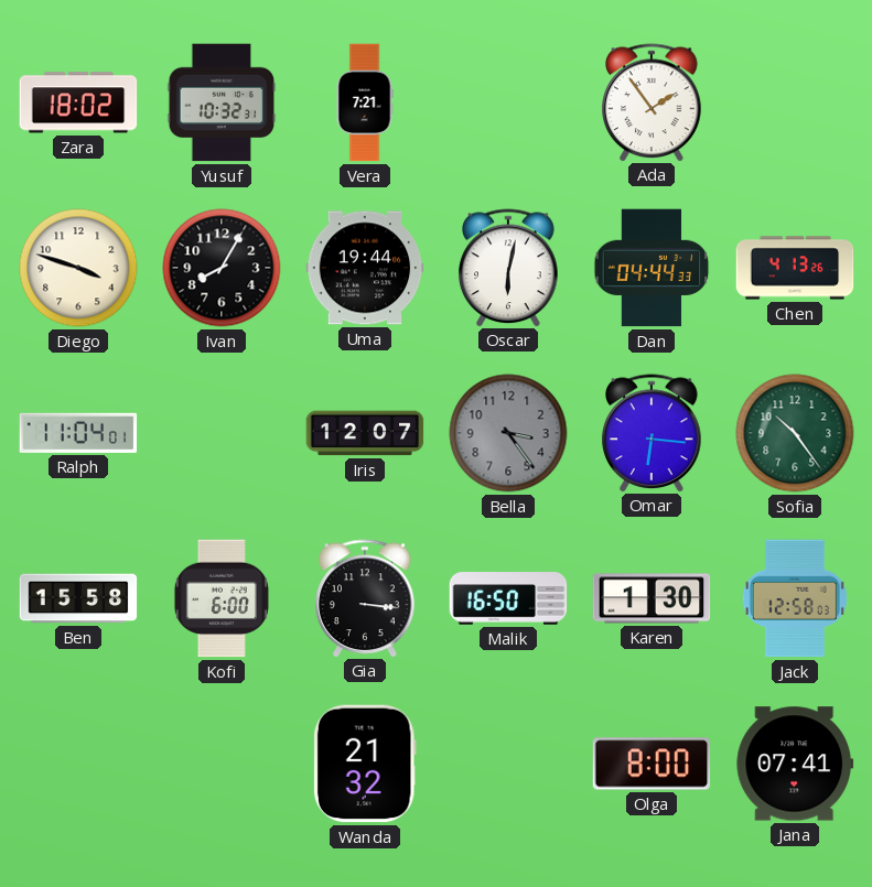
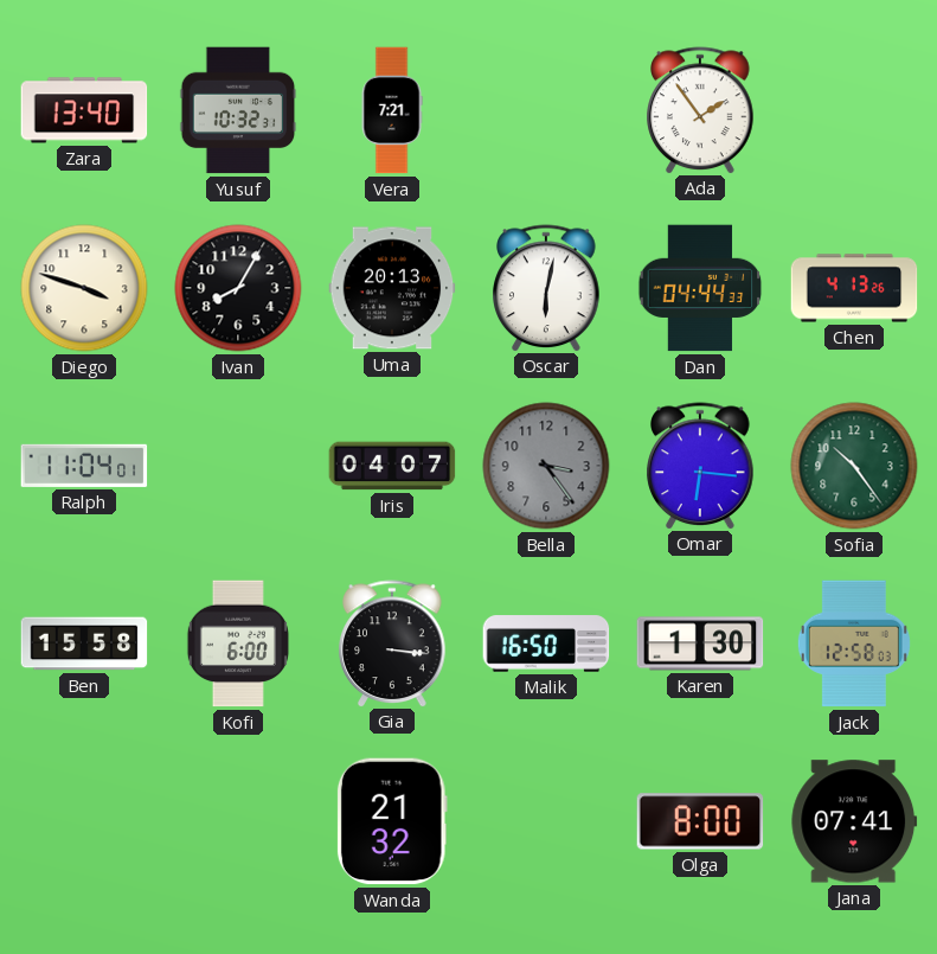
Zara: 18:02 -> 13:40
Uma: 19:44 -> 20:13
Iris: 12:07 -> 04:07
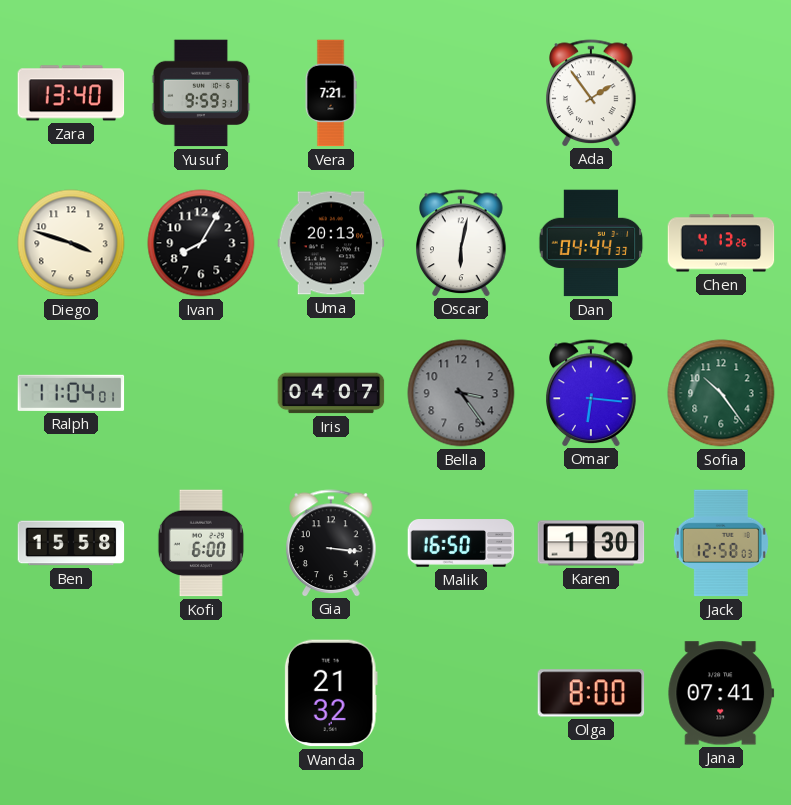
Yusuf: 10:32 -> 9:59
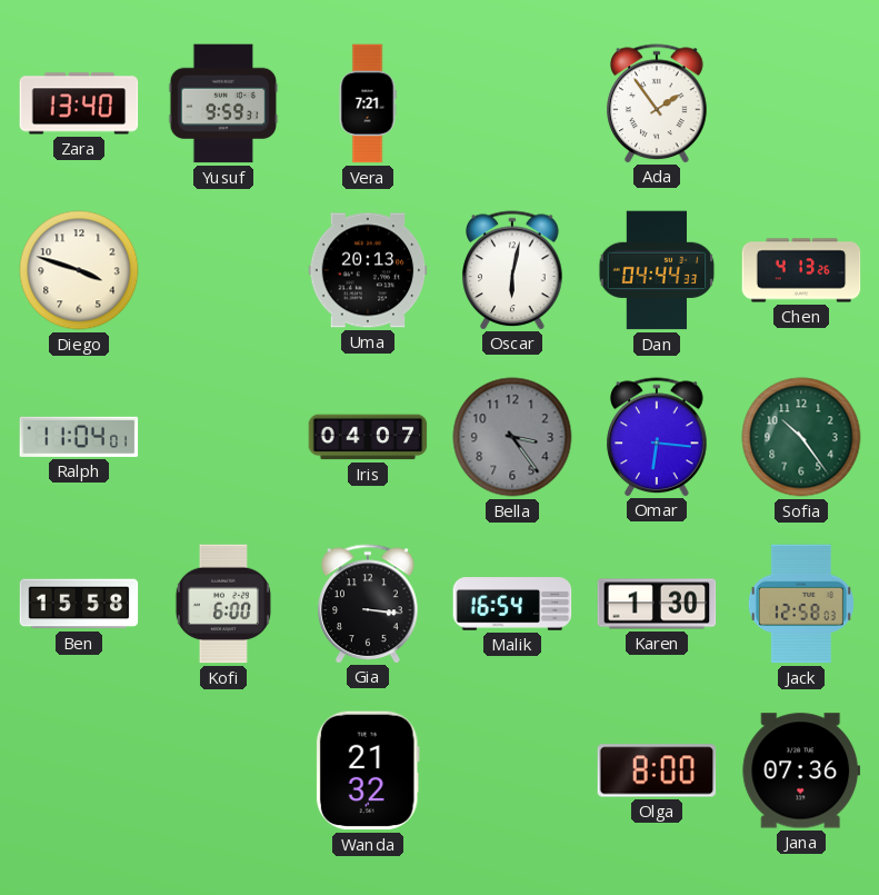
Ivan: 8:05 -> none
Malik: 16:50 -> 16:54
Jana: 07:41 -> 07:36
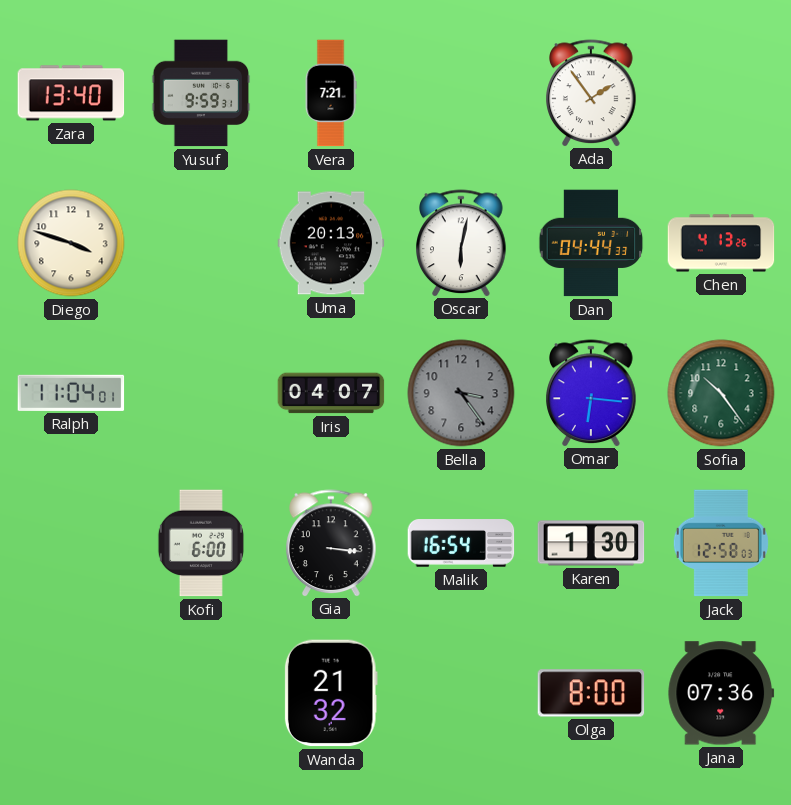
Ben: 15:58 -> none
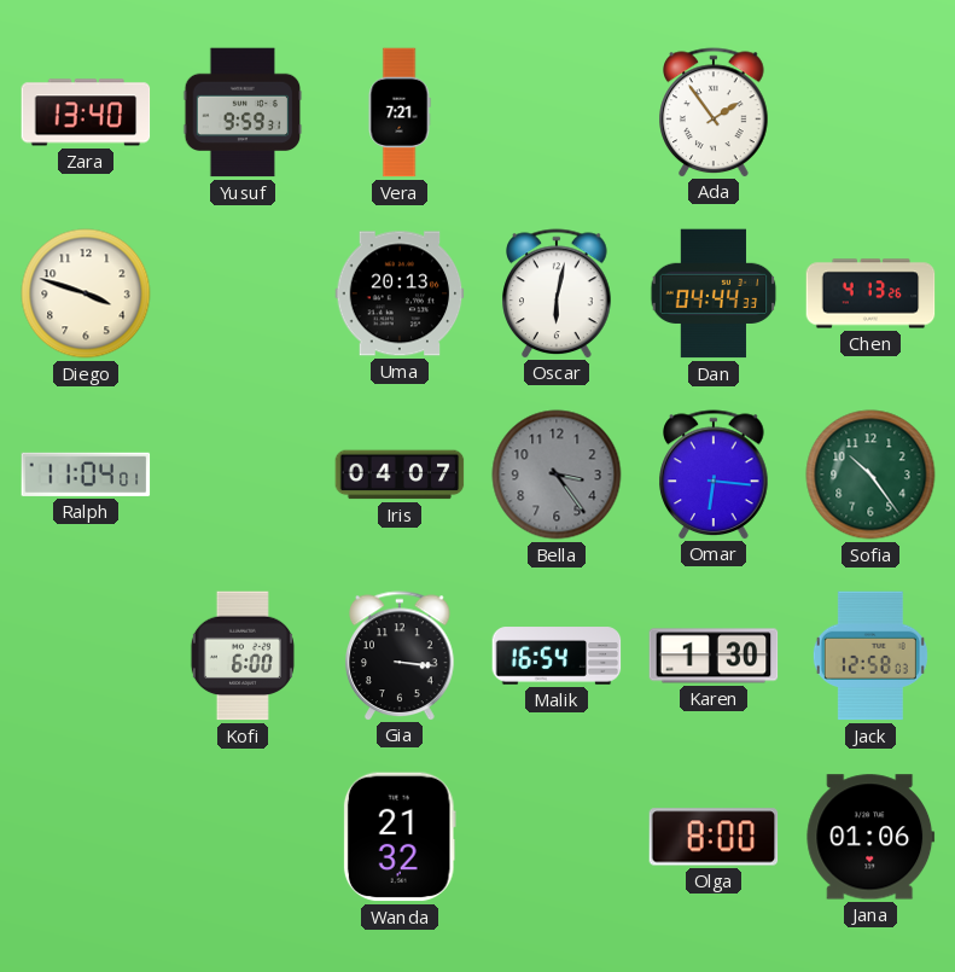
Jana: 07:36 -> 01:06
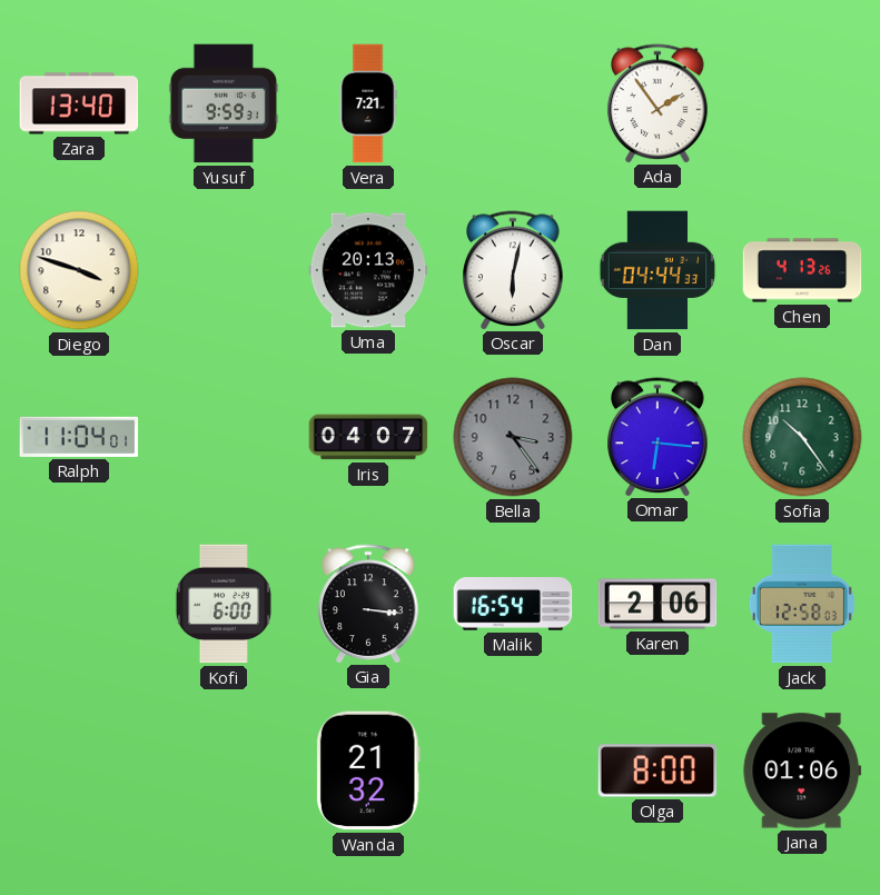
Karen: 1:30 -> 2:06
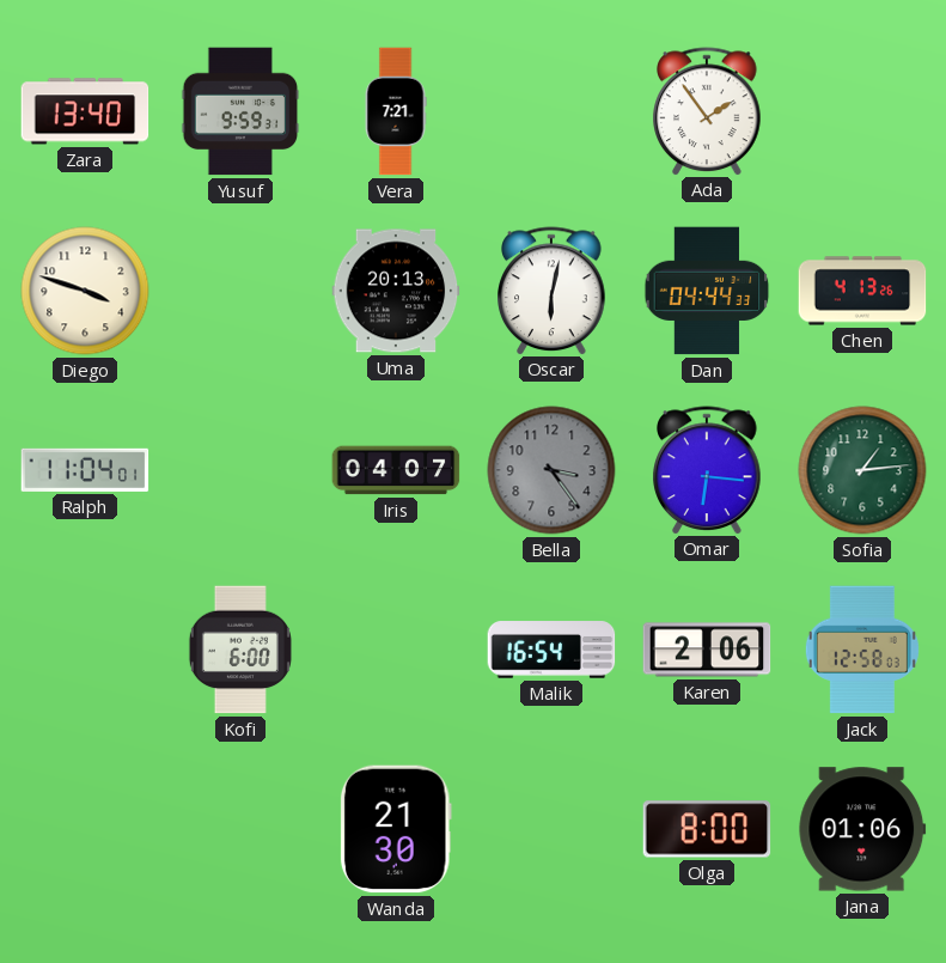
Sofia: 10:24 -> 1:14
Gia: 3:16 -> none
Wanda: 21:32 -> 21:30
